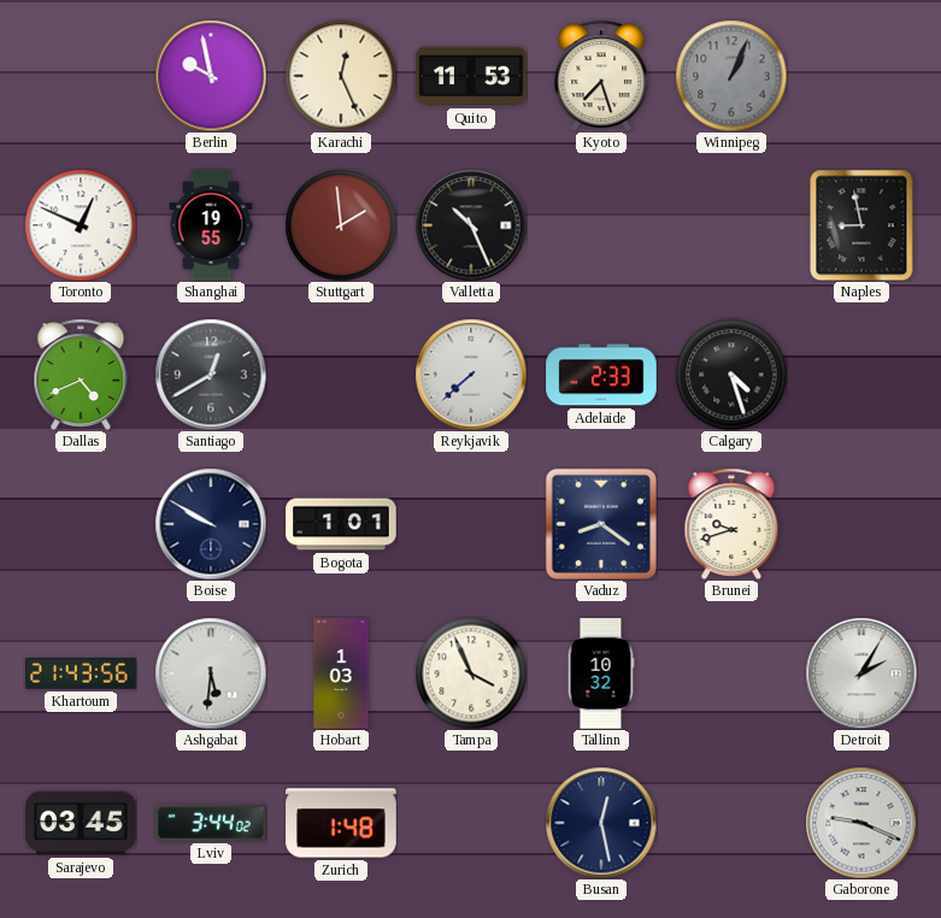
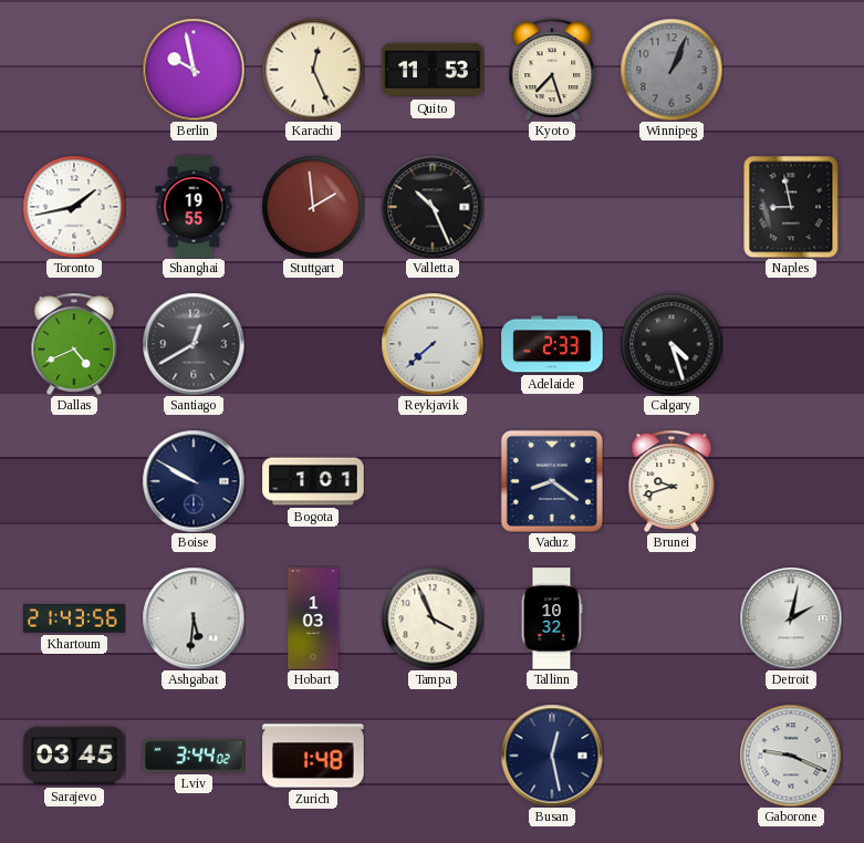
Toronto: 12:49 -> 1:43
Detroit: 2:05 -> 2:02
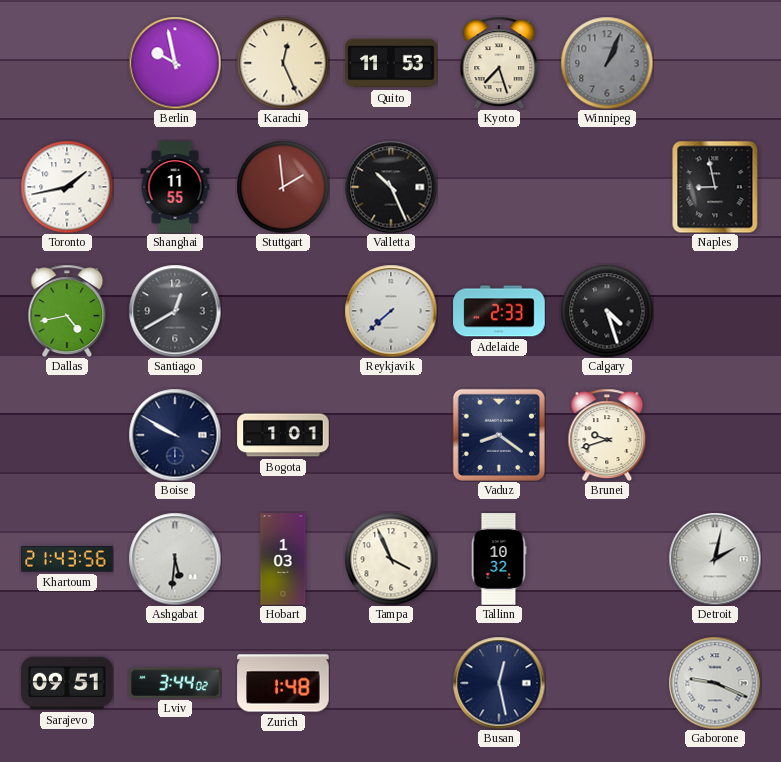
Shanghai: 19:55 -> 11:55
Dallas: 4:41 -> 4:43
Sarajevo: 03:45 -> 09:51
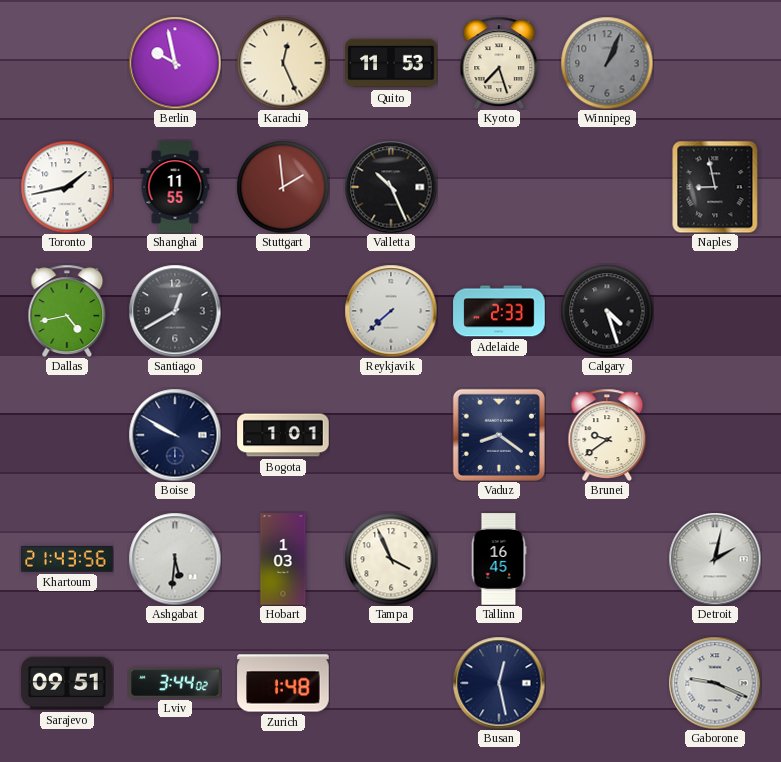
Brunei: 9:42 -> 9:39
Tallinn: 10:32 -> 16:45
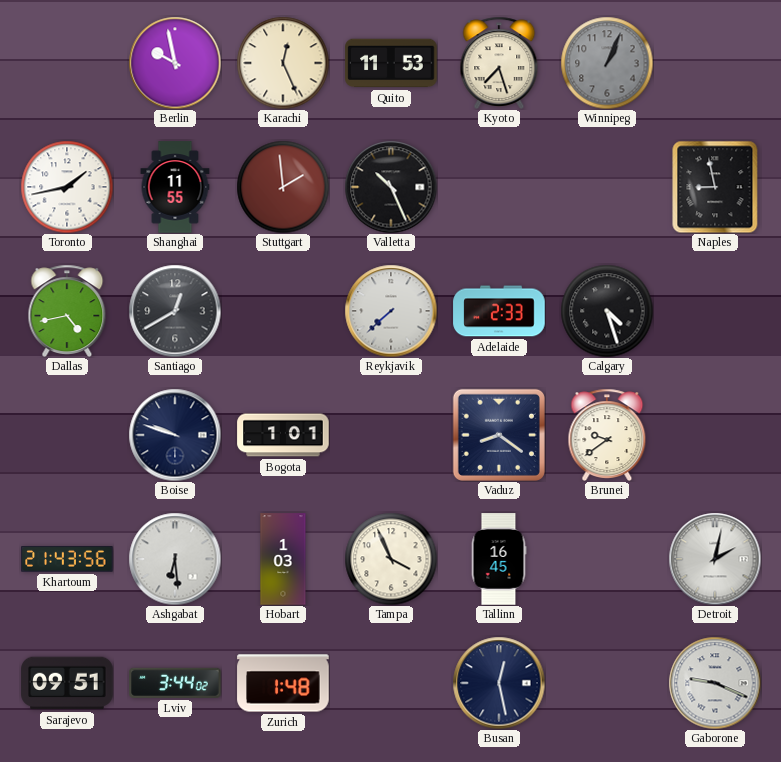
Boise: 9:50 -> 9:48
Ashgabat: 5:31 -> 6:29
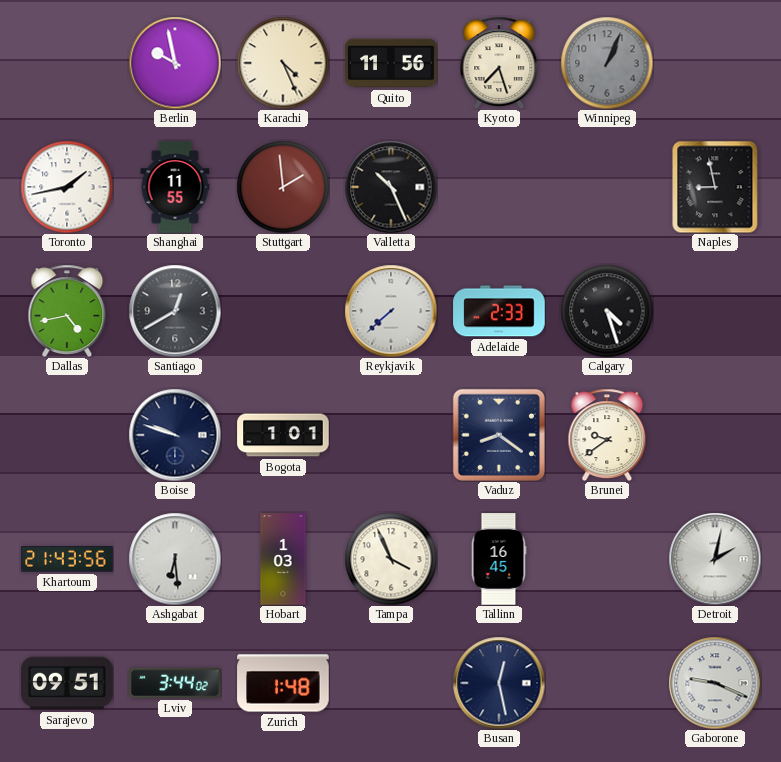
Karachi: 12:26 -> 4:26
Quito: 11:53 -> 11:56
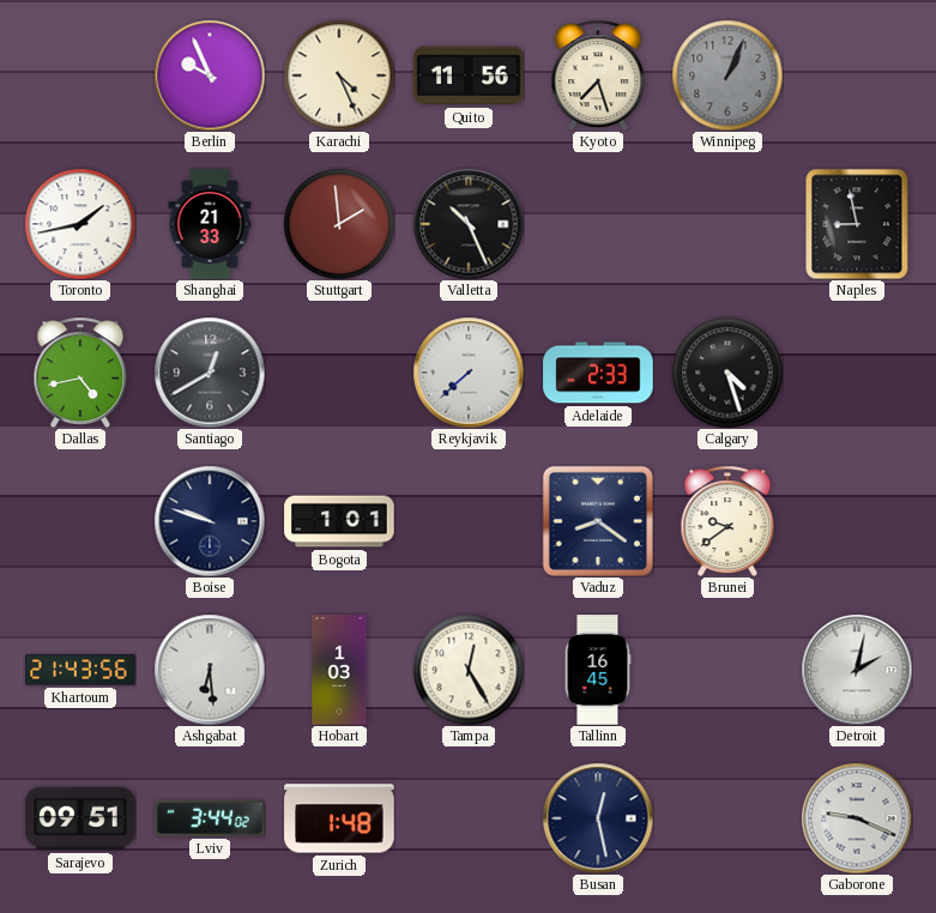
Berlin: 9:58 -> 9:56
Shanghai: 11:55 -> 21:33
Tampa: 3:56 -> 12:25
